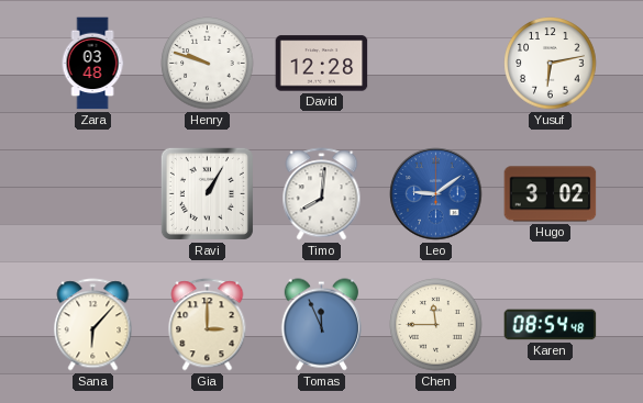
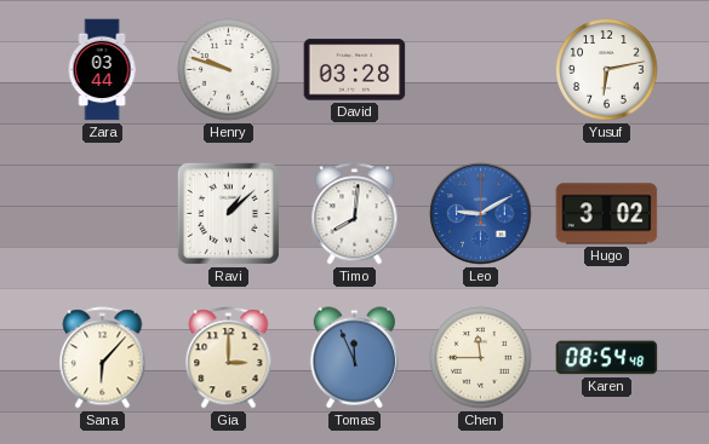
Zara: 03:48 -> 03:44
David: 12:28 -> 03:28
Ravi: 1:05 -> 1:08
Leo: 9:09 -> 9:10
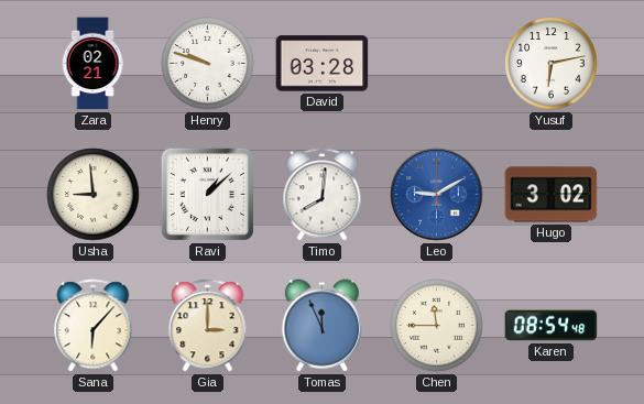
Zara: 03:44 -> 02:21
Usha: none -> 8:59
